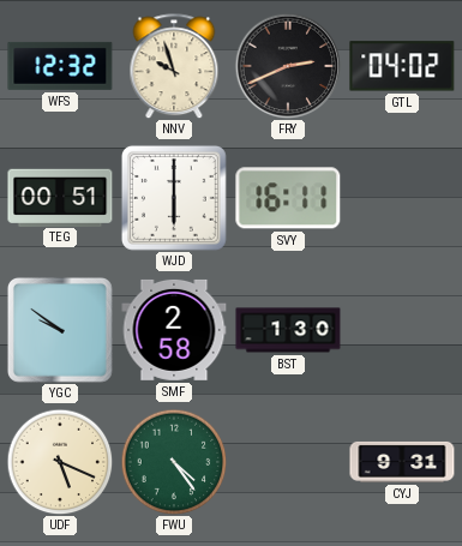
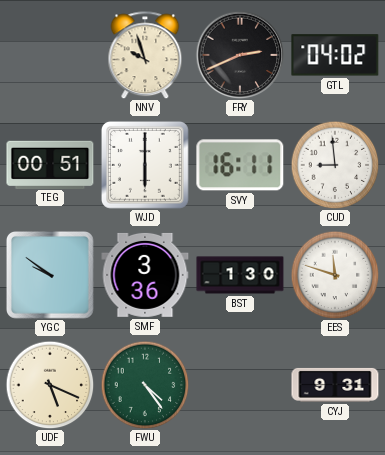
WFS: 12:32 -> none
CUD: none -> 8:59
SMF: 2:58 -> 3:36
EES: none -> 11:48
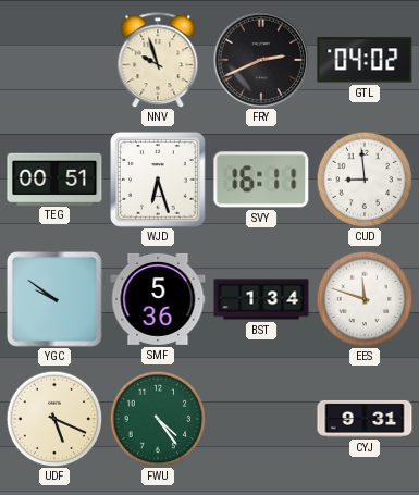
WJD: 6:00 -> 6:27
SMF: 3:36 -> 5:36
BST: 1:30 -> 1:34
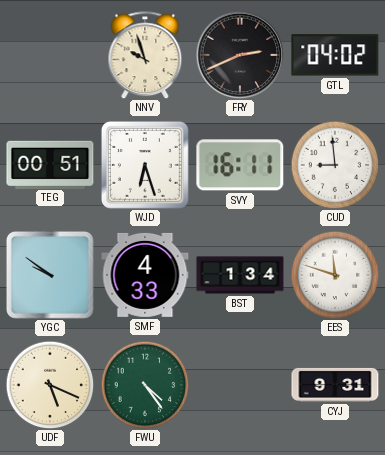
SMF: 5:36 -> 4:33
